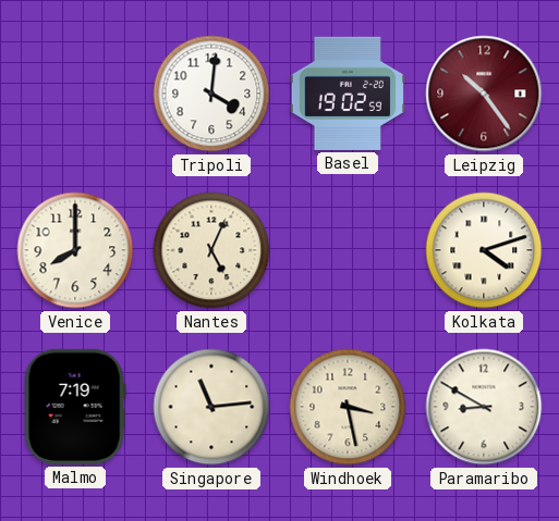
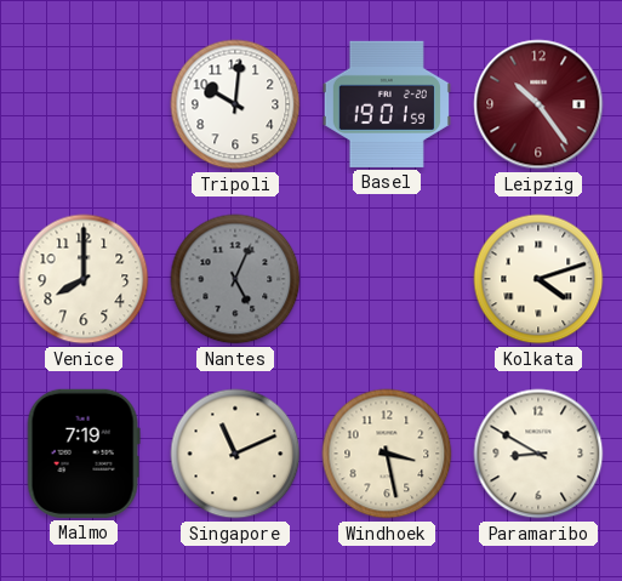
Tripoli: 4:01 -> 10:01
Basel: 19:02 -> 19:01
Nantes dial: cream -> grey
Singapore: 11:14 -> 11:11
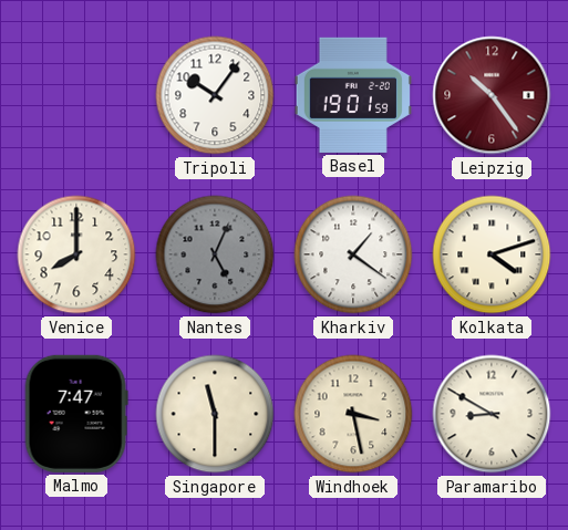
Tripoli: 10:01 -> 10:06
Kharkiv: none -> 1:21
Malmo: 7:19 -> 7:47
Singapore: 11:11 -> 11:30
